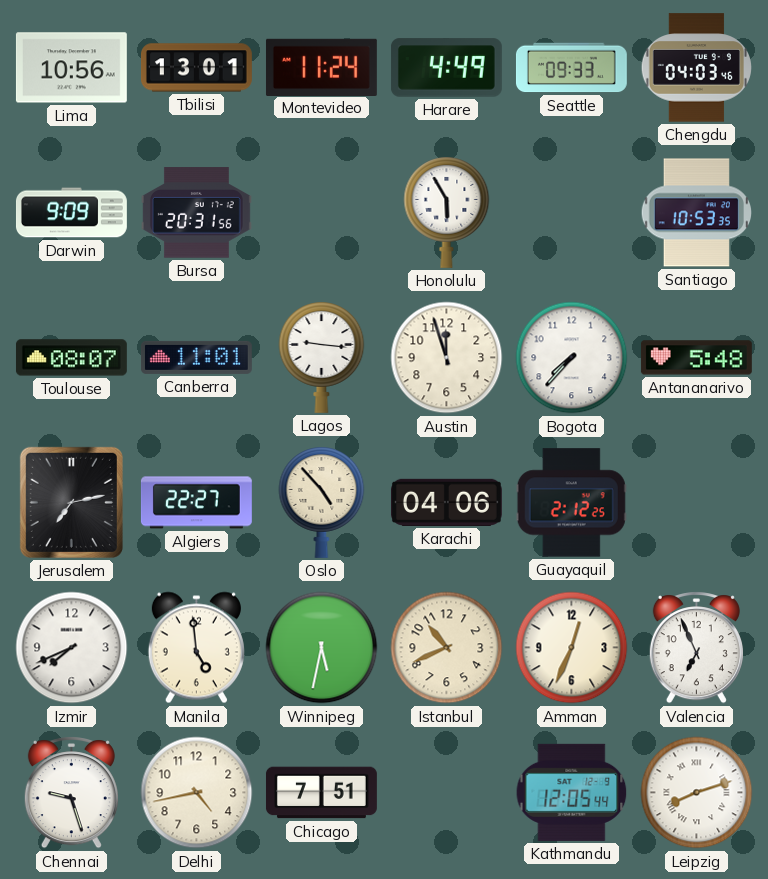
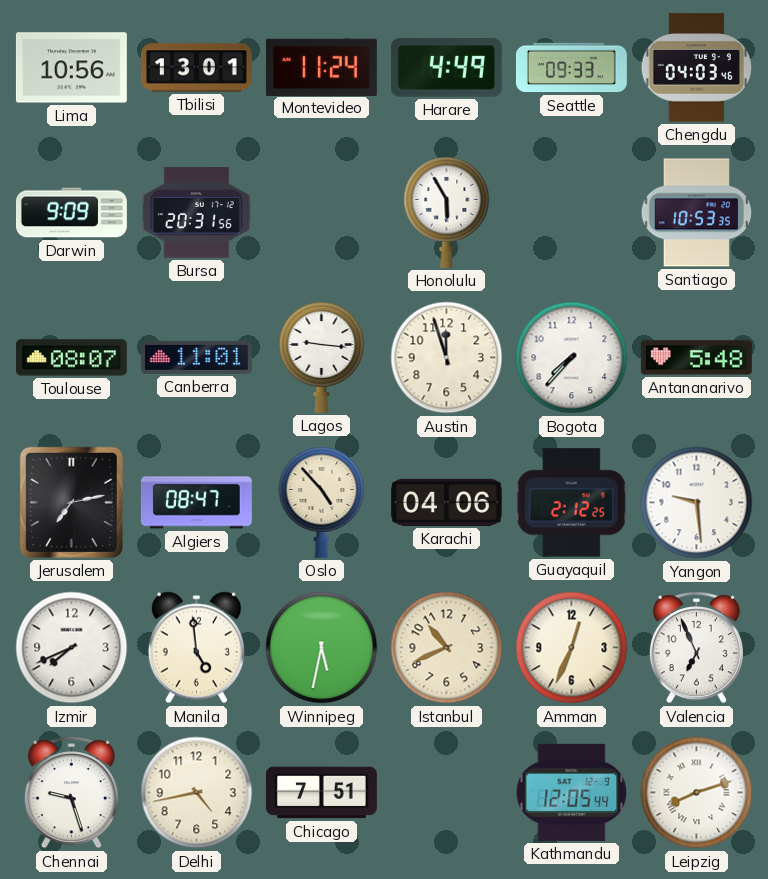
Algiers: 22:27 -> 08:47
Yangon: none -> 9:29
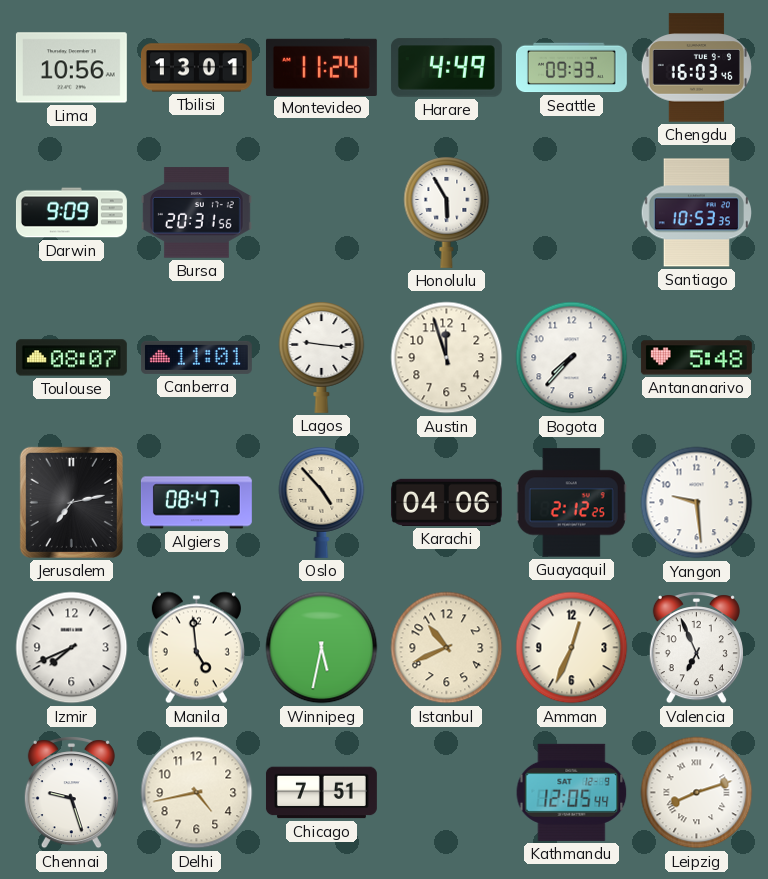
Chengdu: 04:03 -> 16:03
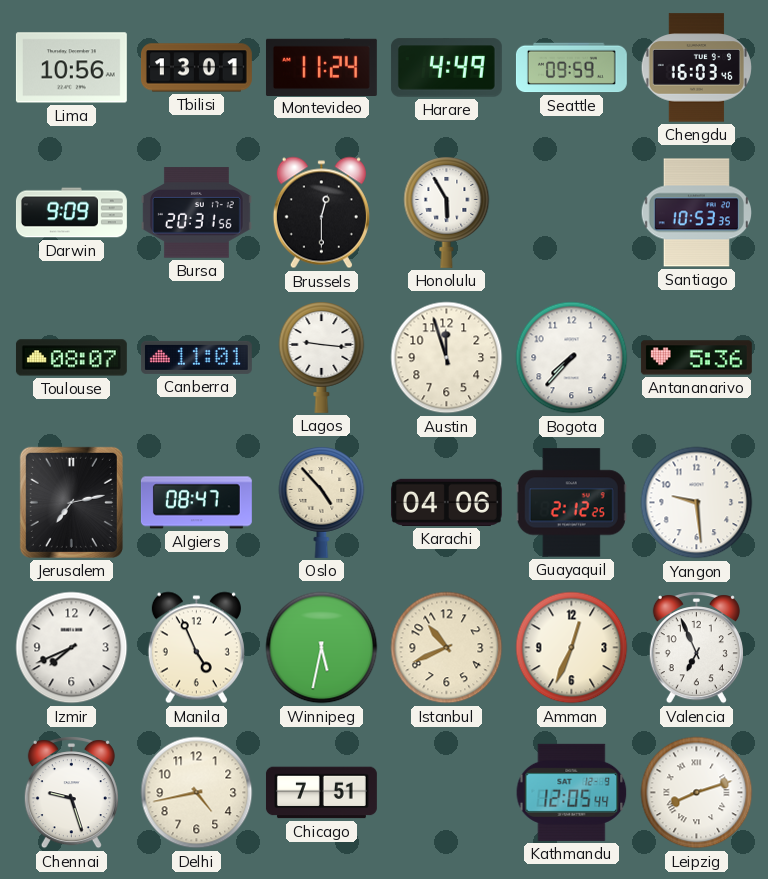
Seattle: 09:33 -> 09:59
Brussels: none -> 12:30
Antananarivo: 5:48 -> 5:36
Manila: 4:59 -> 4:56
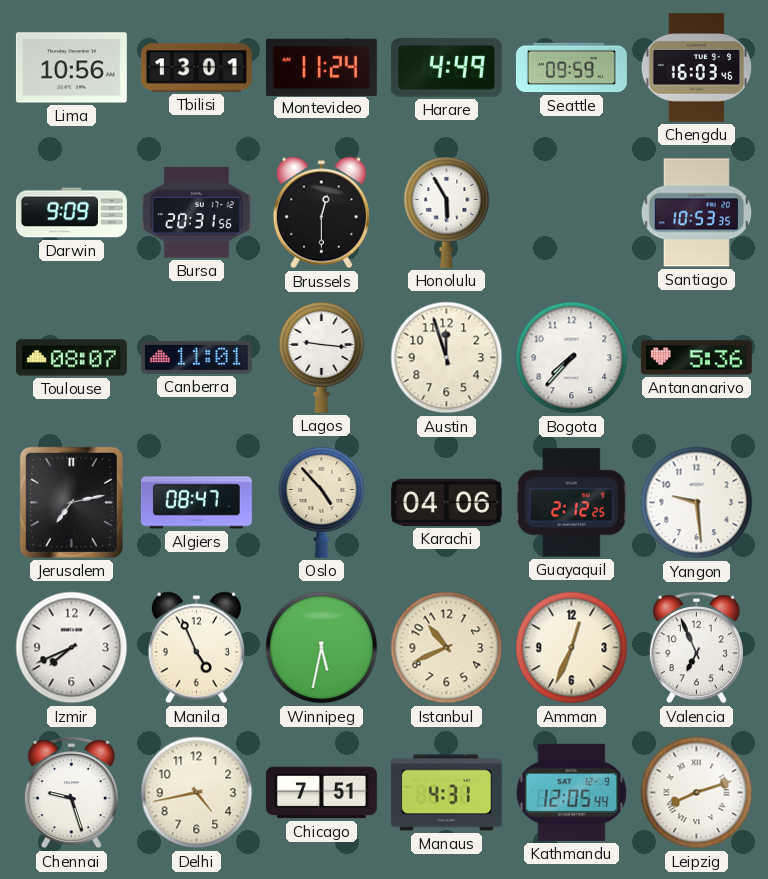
Manaus: none -> 4:31
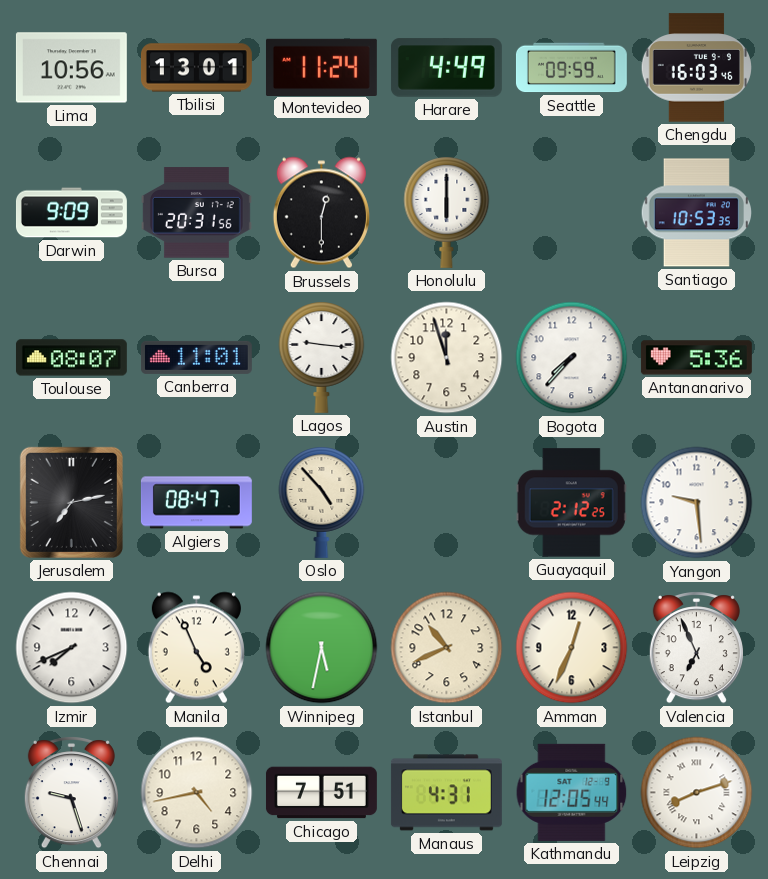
Honolulu: 5:55 -> 6:00
Karachi: 04:06 -> none
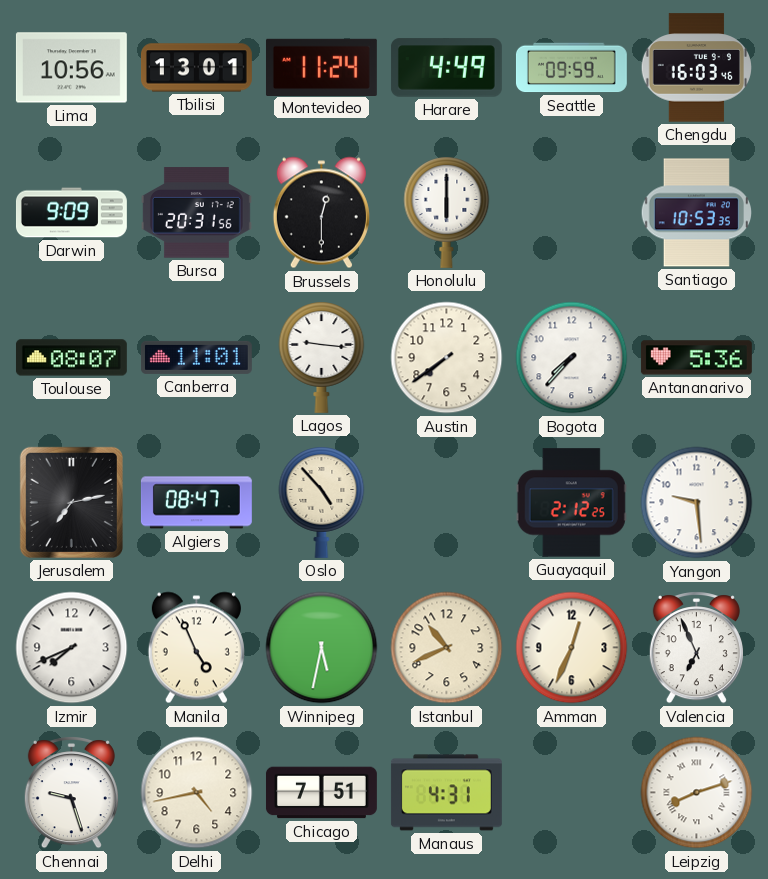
Austin: 11:57 -> 7:39
Kathmandu: 12:05 -> none
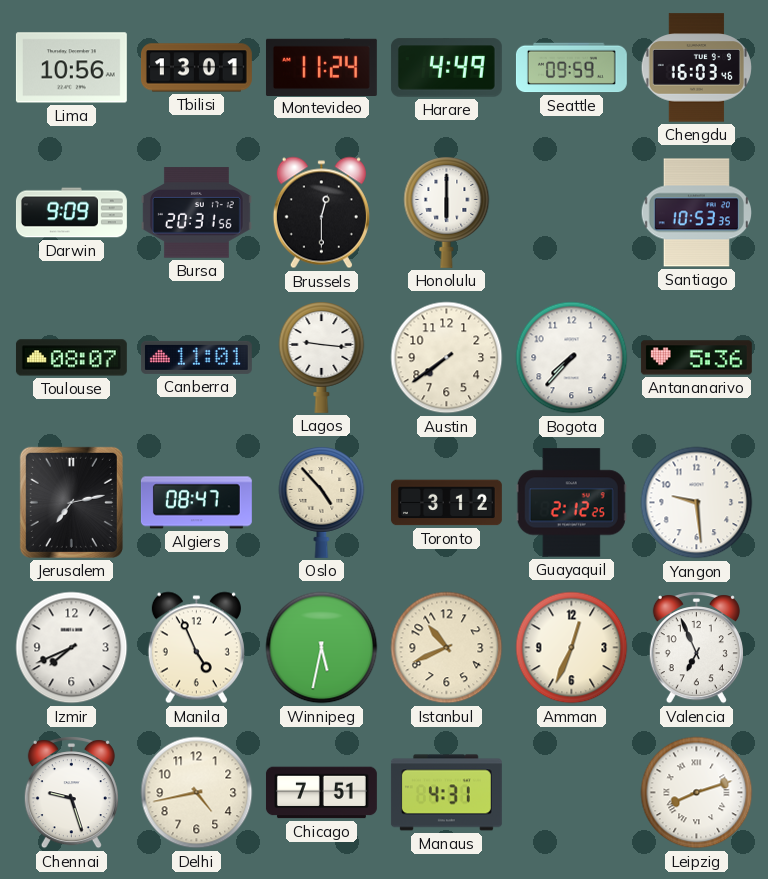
Toronto: none -> 3:12
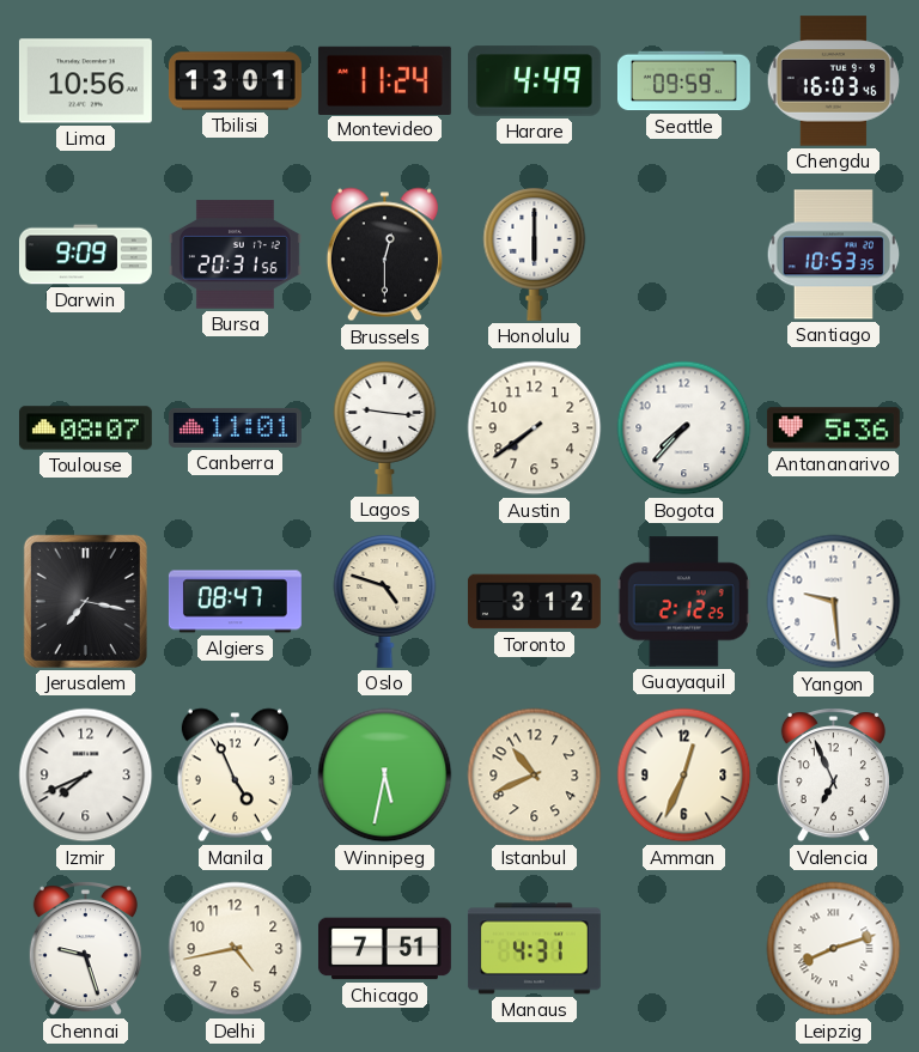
Jerusalem: 7:13 -> 7:17
Oslo: 4:53 -> 4:48
